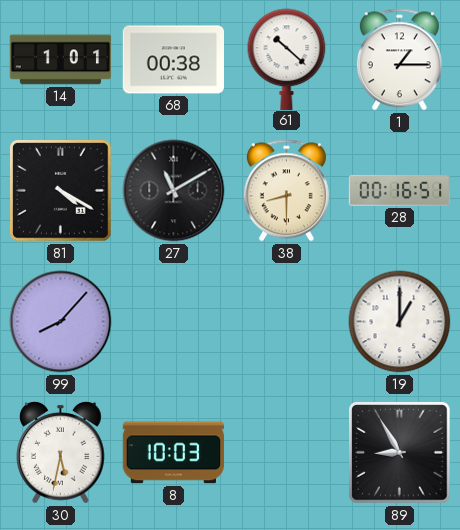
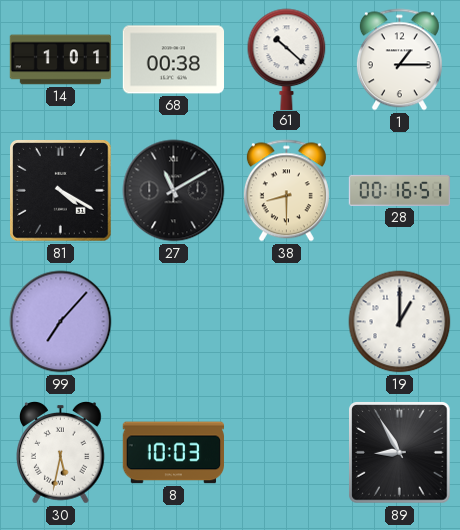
99: 8:07 -> 7:07
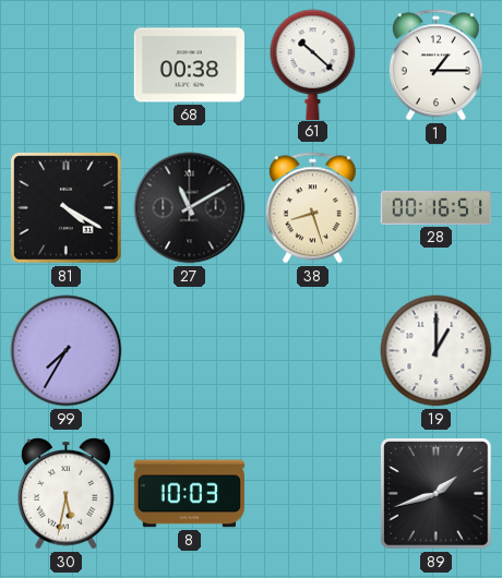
14: 1:01 -> none
38: 8:30 -> 8:27
99: 7:07 -> 7:35
89: 8:55 -> 1:42
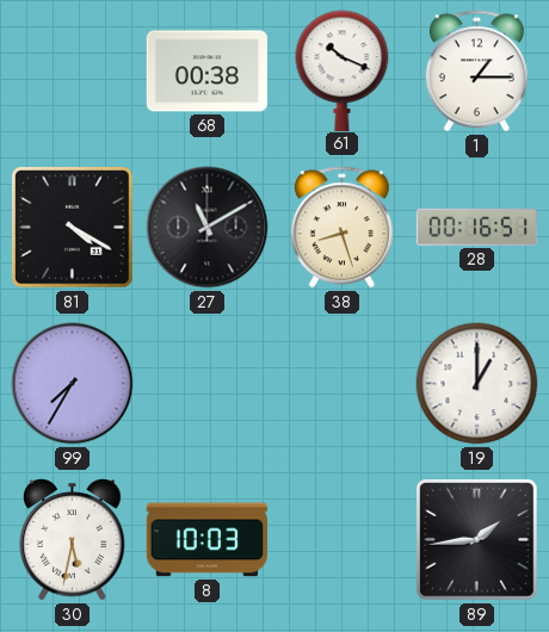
61: 10:22 -> 10:19
89: 1:42 -> 1:44
